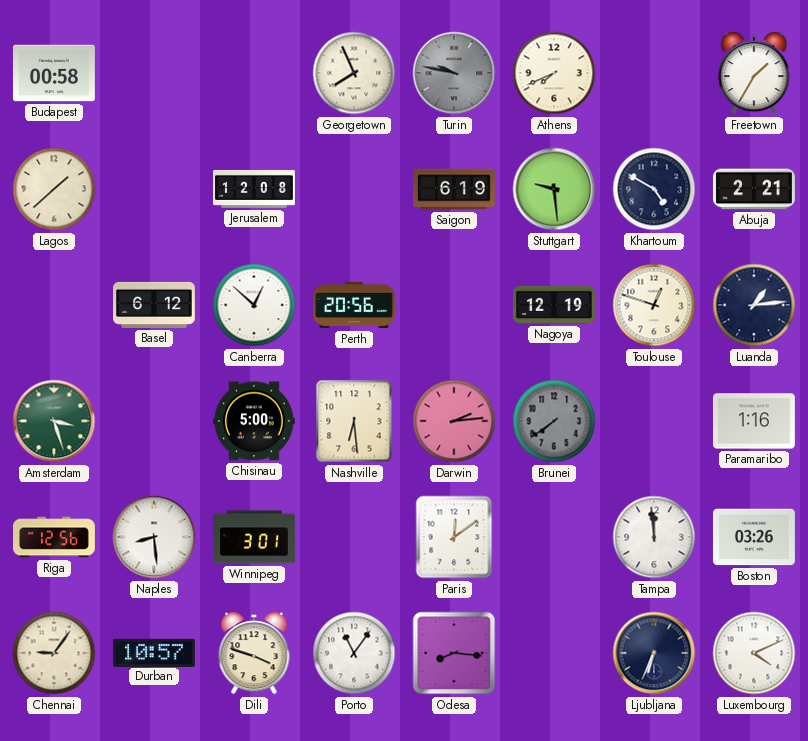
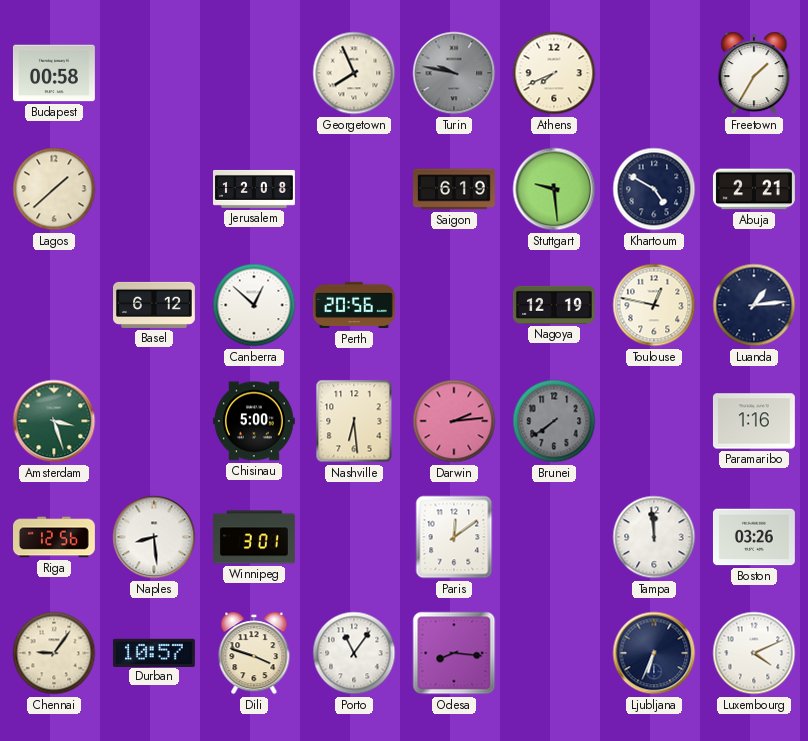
Toulouse: 12:48 -> 12:47
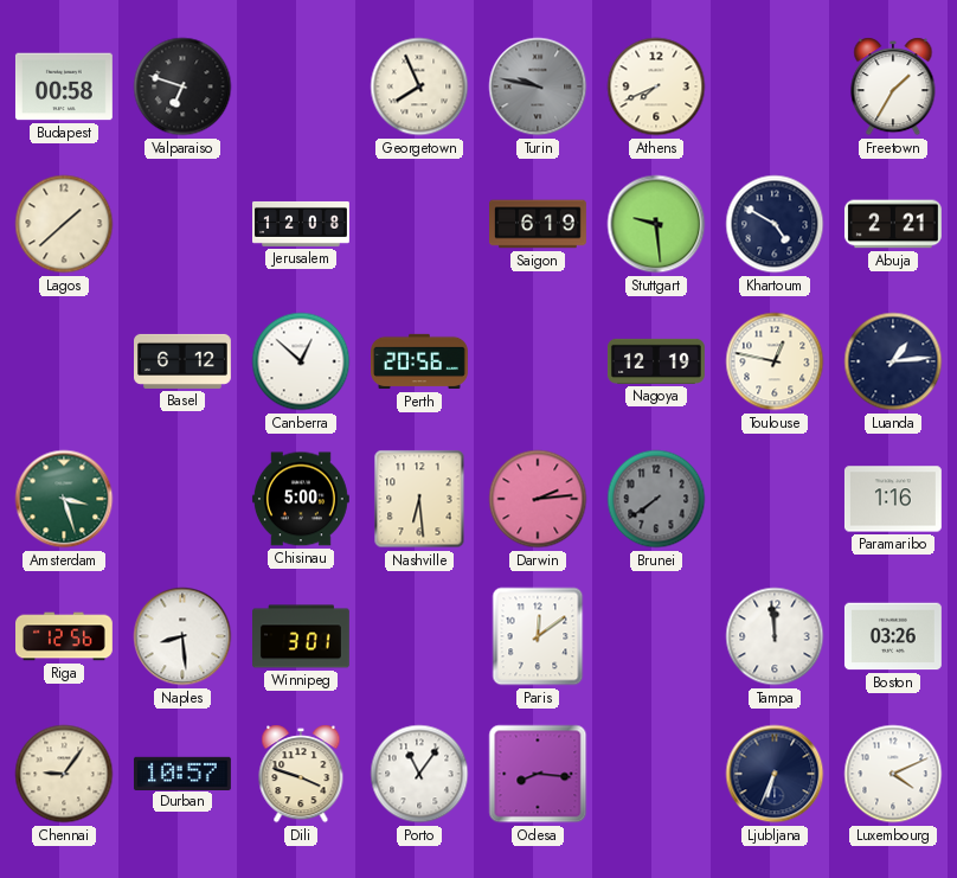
Valparaiso: none -> 6:48
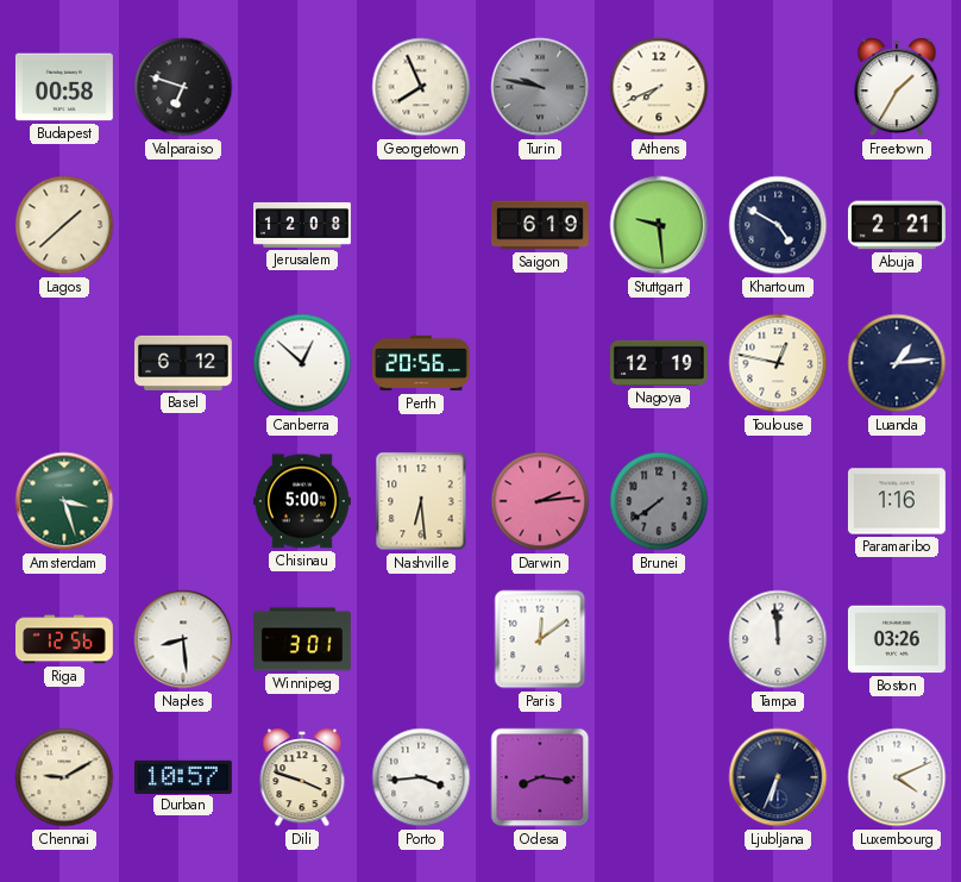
Chennai: 9:06 -> 9:10
Porto: 11:06 -> 3:44
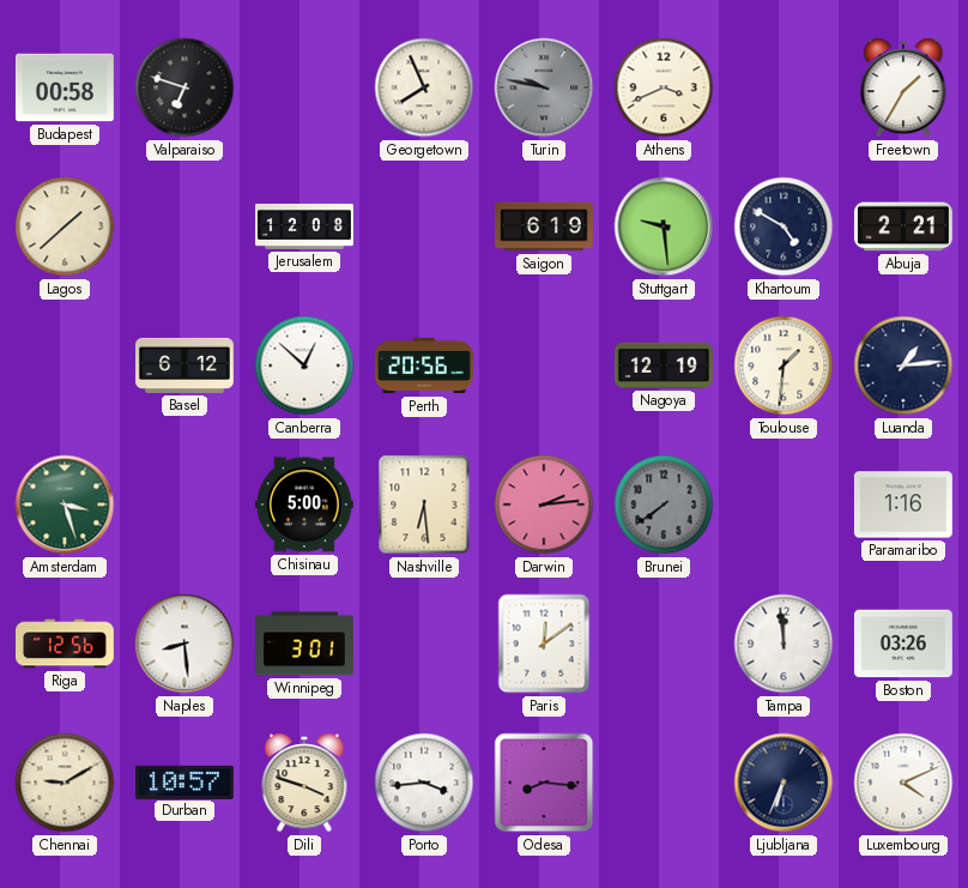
Athens: 7:41 -> 3:41
Toulouse: 12:47 -> 1:31
